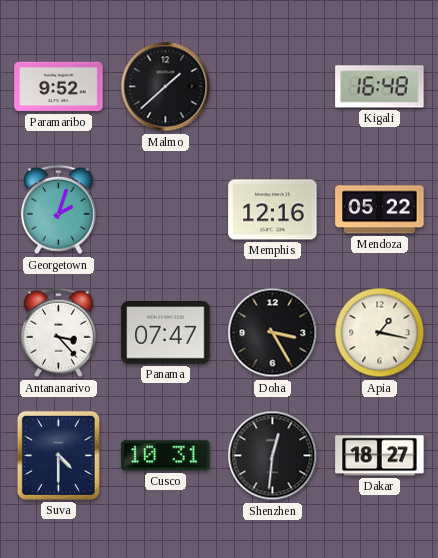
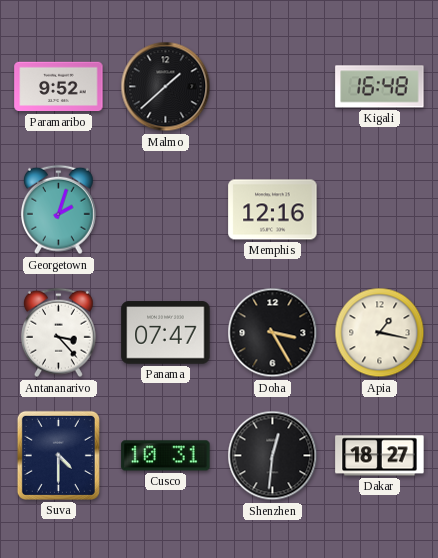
Mendoza: 05:22 -> none
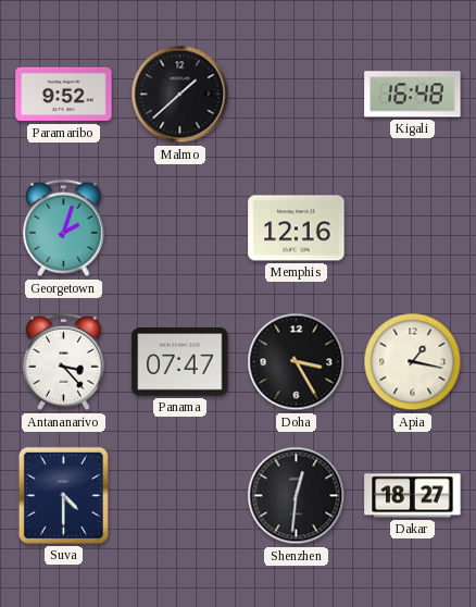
Cusco: 10:31 -> none
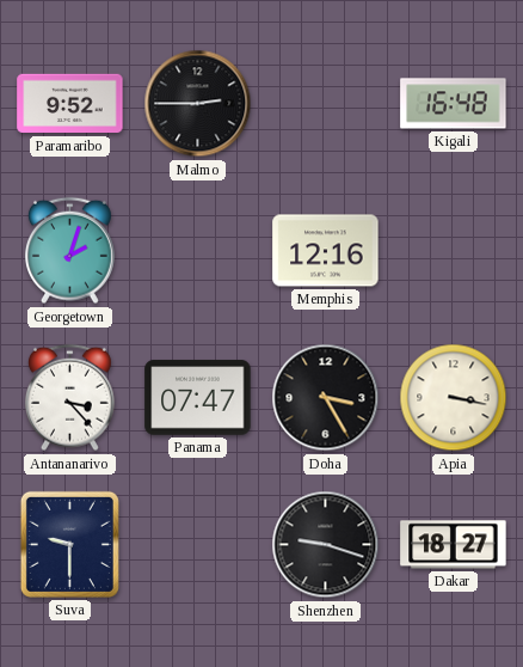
Malmo: 1:38 -> 2:45
Apia: 1:17 -> 3:17
Suva: 4:30 -> 9:30
Shenzhen: 12:31 -> 9:18
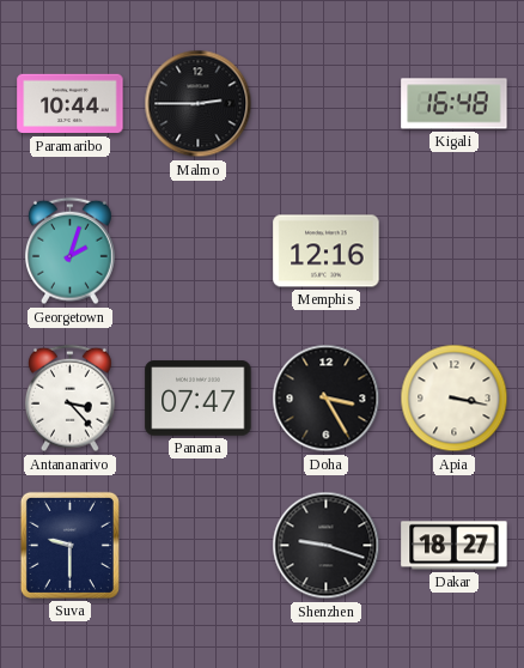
Paramaribo: 9:52 -> 10:44
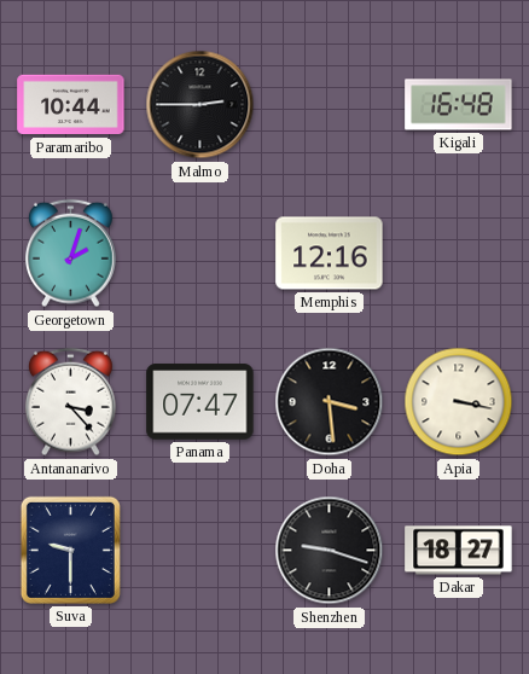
Doha: 3:25 -> 3:29
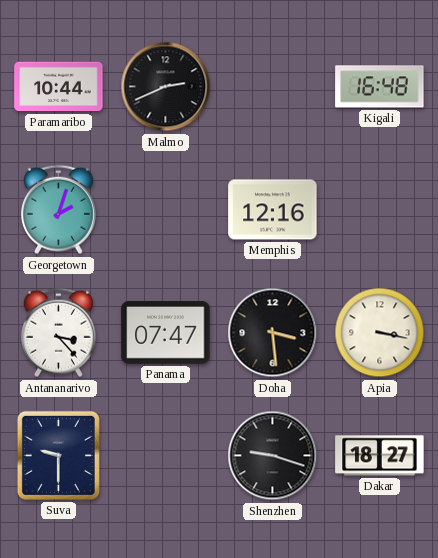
Malmo: 2:45 -> 2:41
